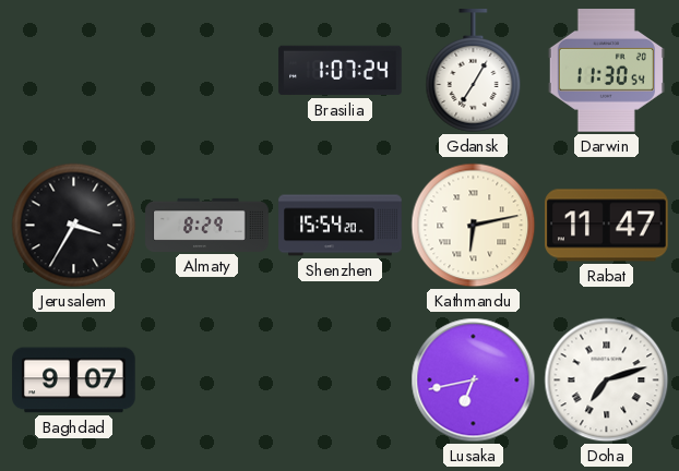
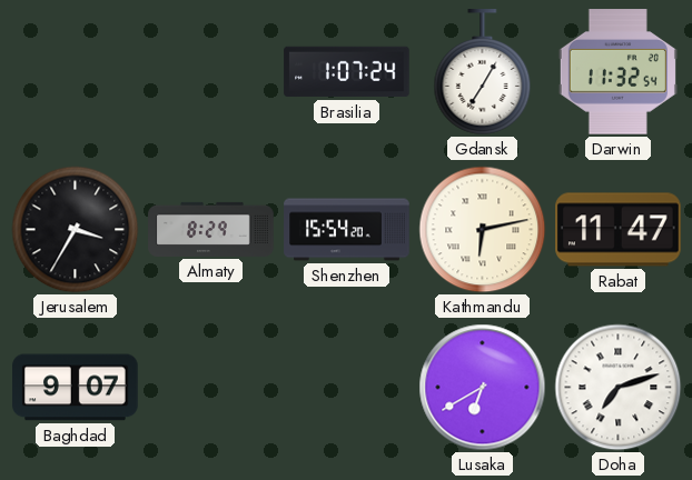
Darwin: 11:30 -> 11:32
Lusaka: 6:43 -> 6:40
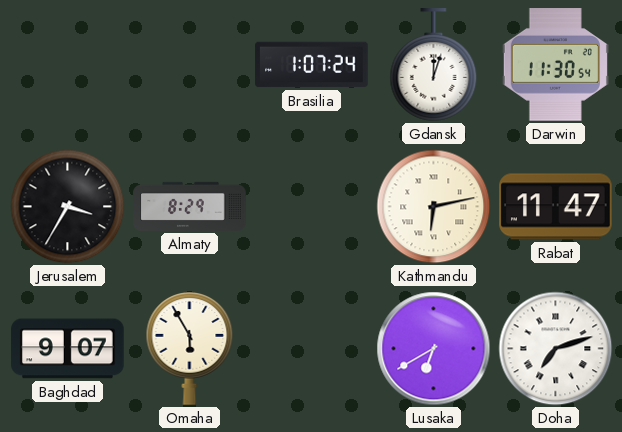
Gdansk: 7:05 -> 12:03
Darwin: 11:32 -> 11:30
Shenzhen: 15:54 -> none
Omaha: none -> 5:55
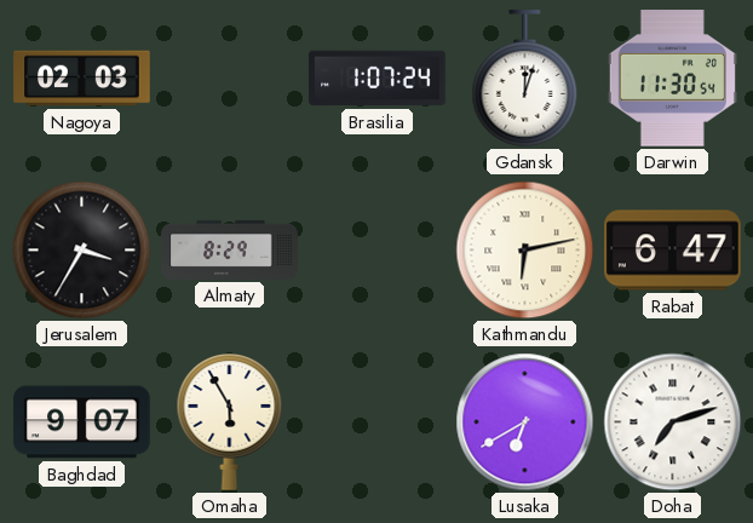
Nagoya: none -> 02:03
Rabat: 11:47 -> 6:47
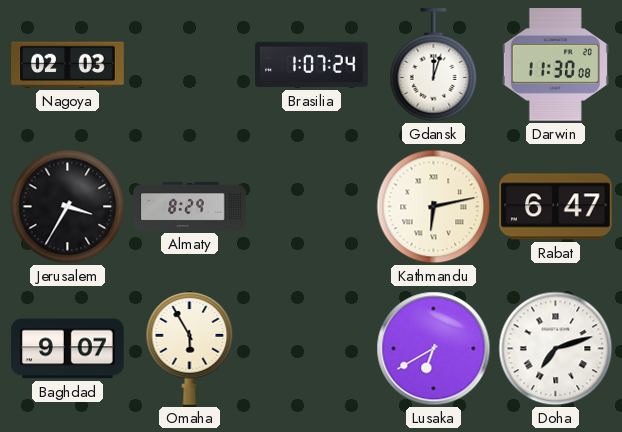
Darwin: 11:30:54 -> 11:30:08
